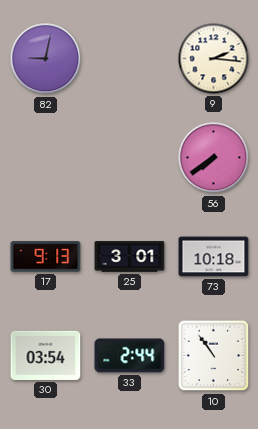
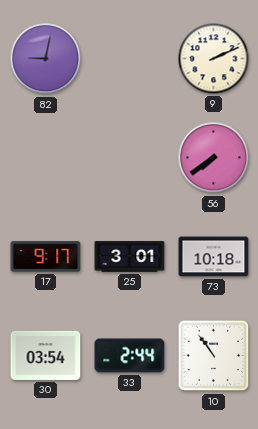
9: 2:16 -> 2:11
17: 9:13 -> 9:17
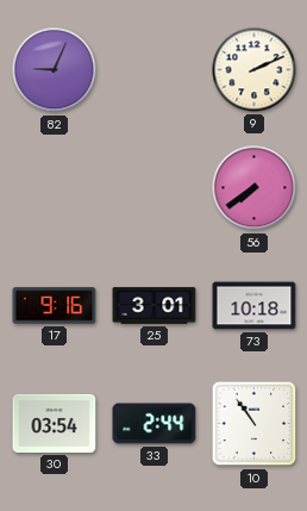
82: 9:02 -> 9:04
17: 9:17 -> 9:16
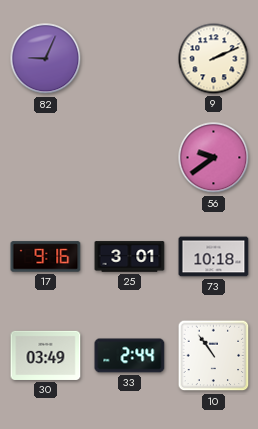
56: 7:39 -> 9:39
30: 03:54 -> 03:49
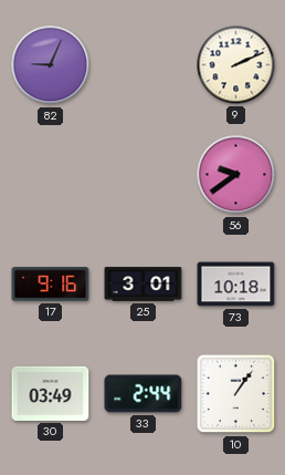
10: 10:54 -> 1:06
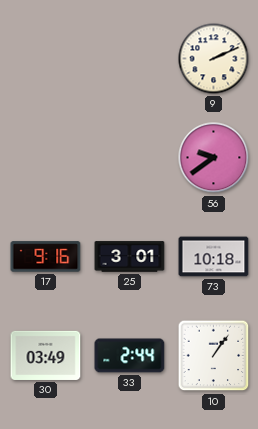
82: 9:04 -> none
